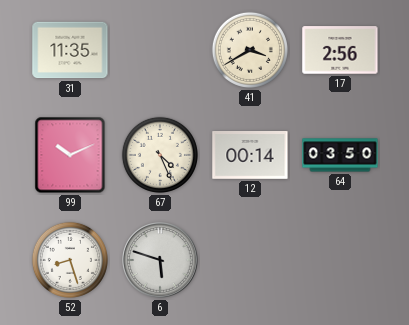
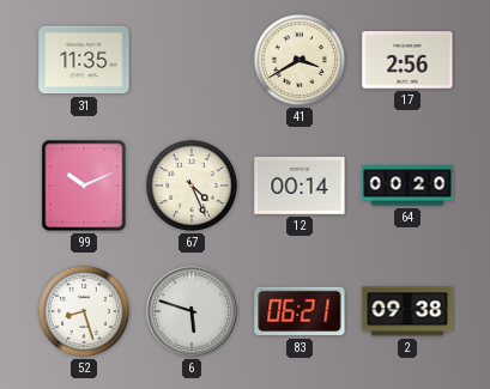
64: 03:50 -> 00:20
83: none -> 06:21
2: none -> 09:38
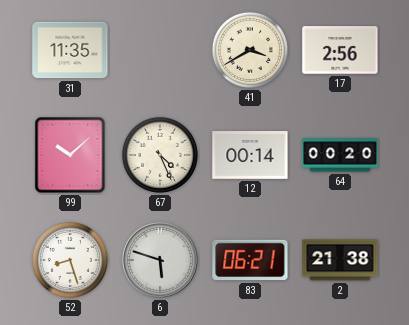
99: 10:11 -> 10:08
2: 09:38 -> 21:38
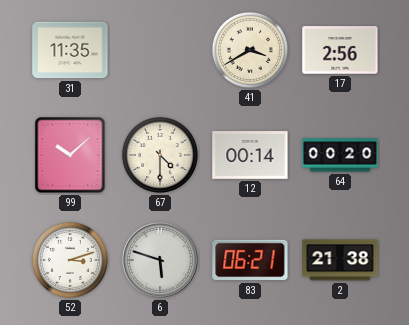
67: 4:26 -> 4:30
52: 8:27 -> 3:12
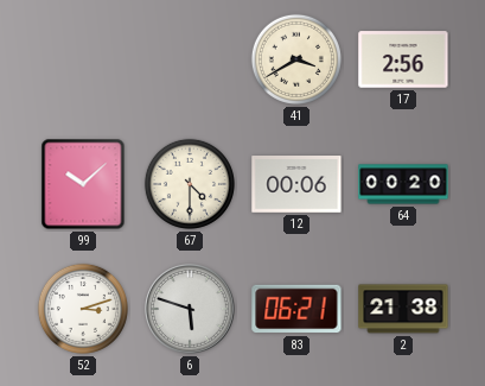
31: 11:35 -> none
12: 00:14 -> 00:06
